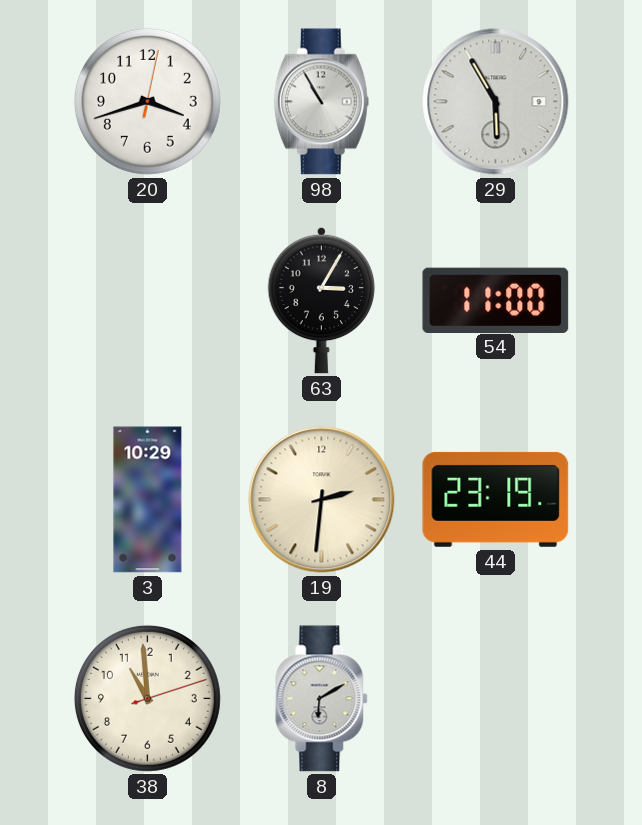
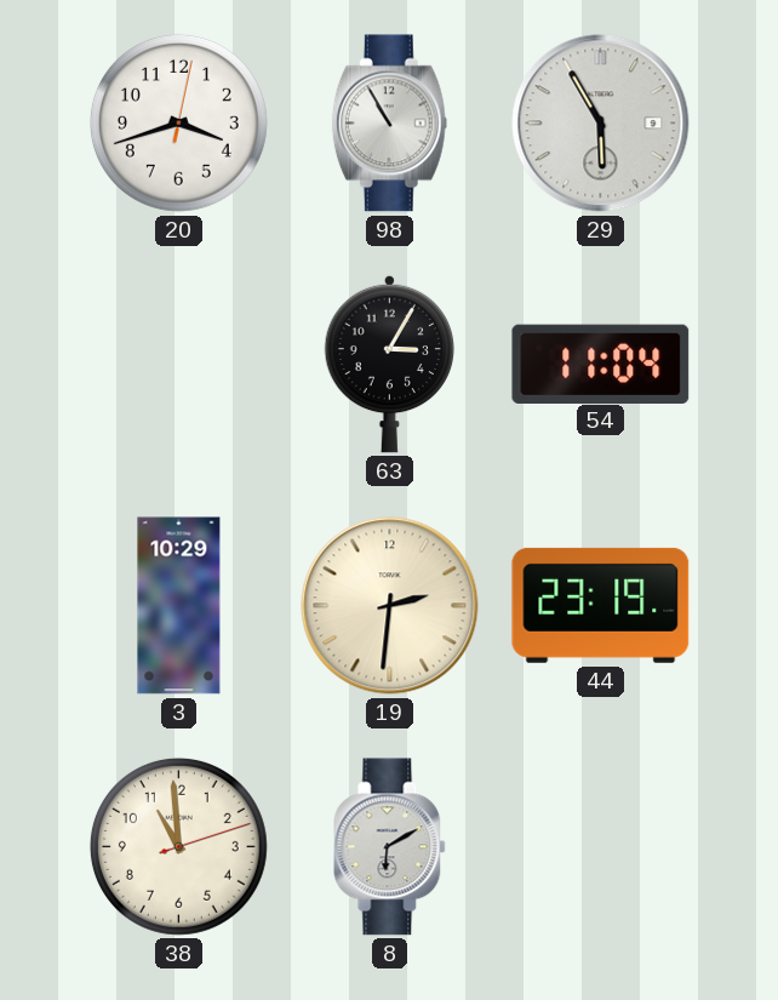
54: 11:00 -> 11:04
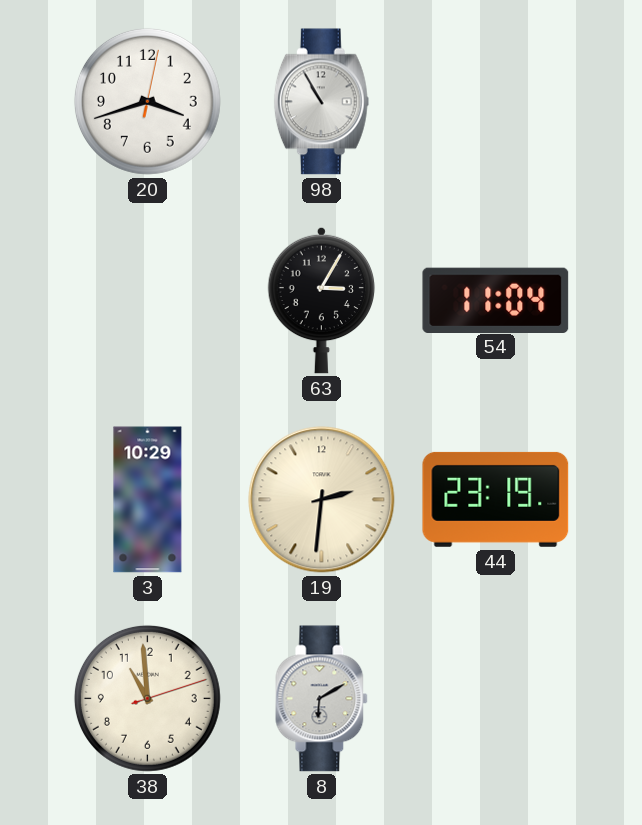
29: 5:55 -> none
